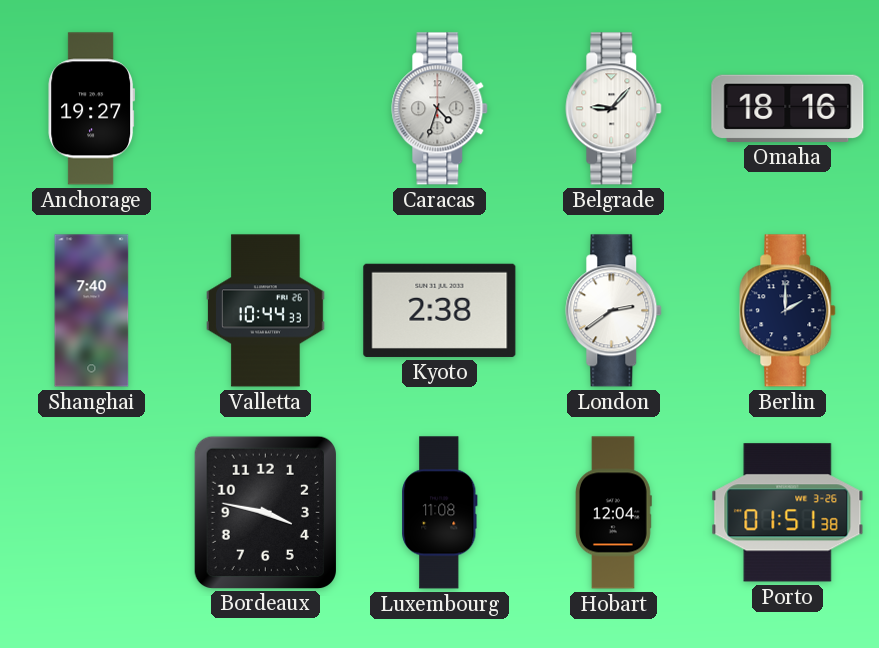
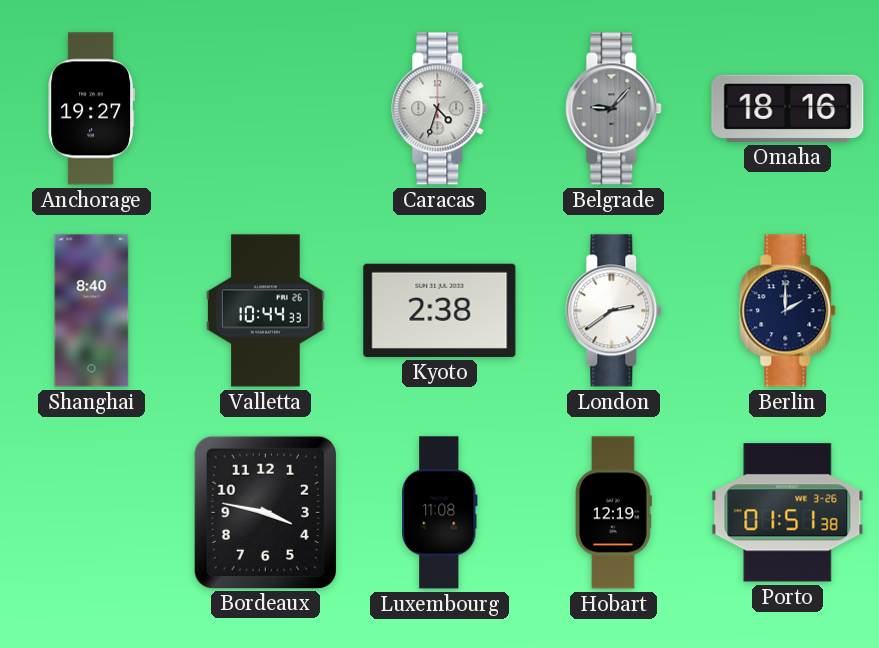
Belgrade dial: white -> grey
Shanghai: 7:40 -> 8:40
Hobart: 12:04 -> 12:19
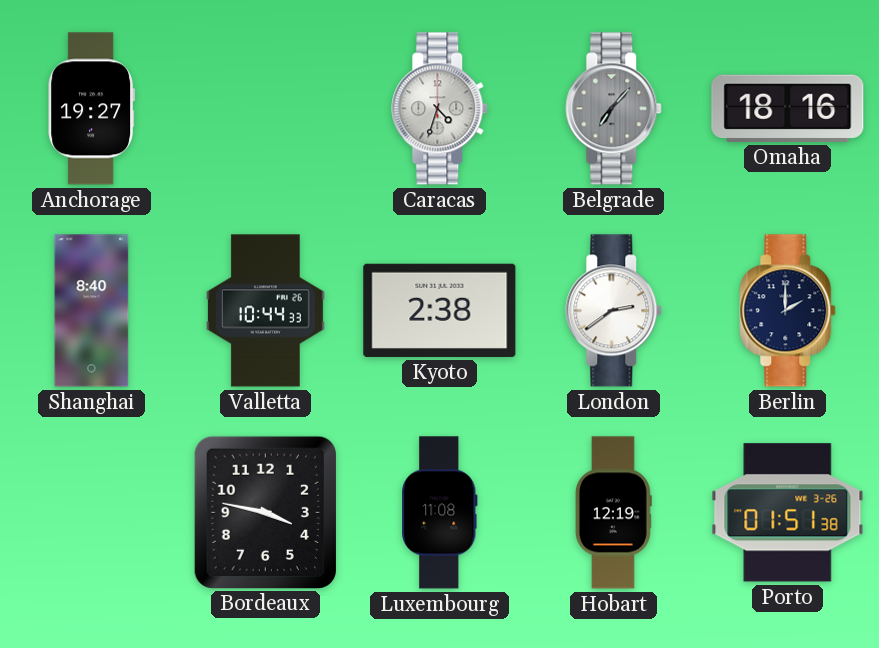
Belgrade: 9:07 -> 7:07
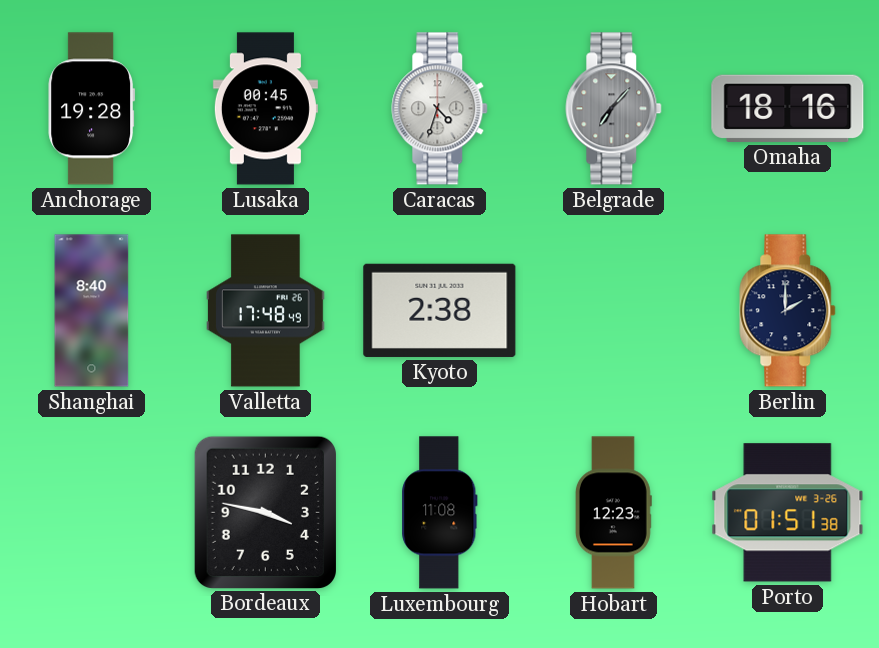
Anchorage: 19:27 -> 19:28
Lusaka: none -> 00:45
Valletta: 10:44 -> 17:48
London: 2:39 -> none
Hobart: 12:19 -> 12:23
